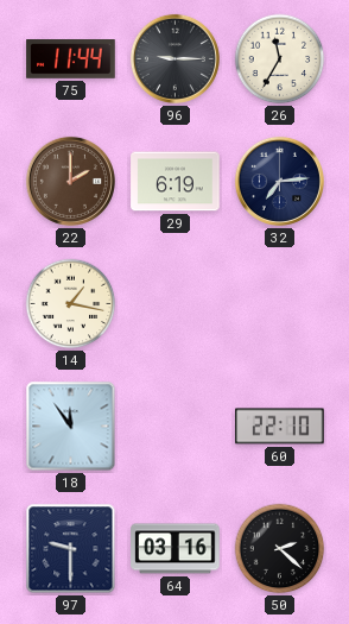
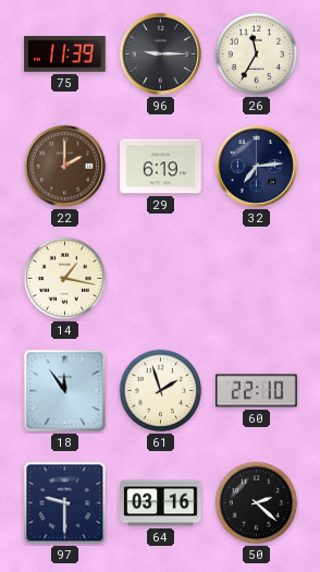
75: 11:44 -> 11:39
61: none -> 1:57
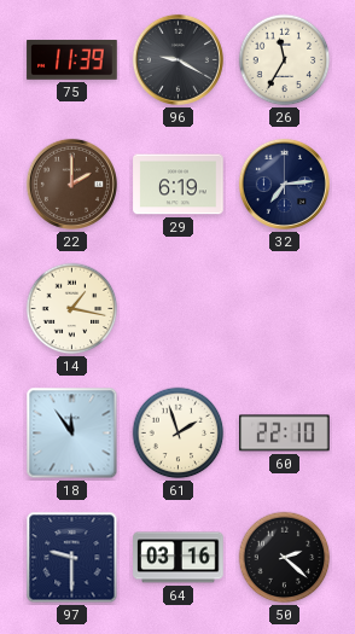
96: 9:15 -> 9:20
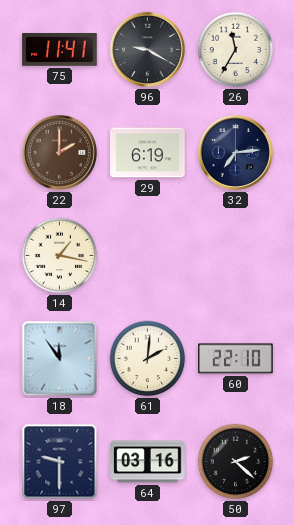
75: 11:39 -> 11:41
61: 1:57 -> 2:01
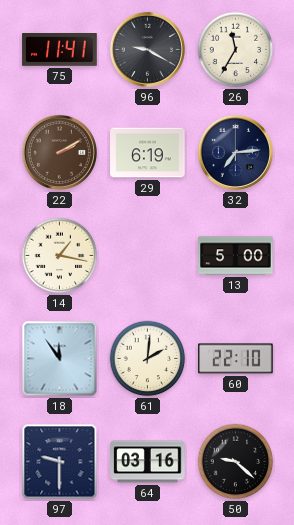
22: 2:00 -> 2:10
13: none -> 5:00
50: 2:22 -> 9:22
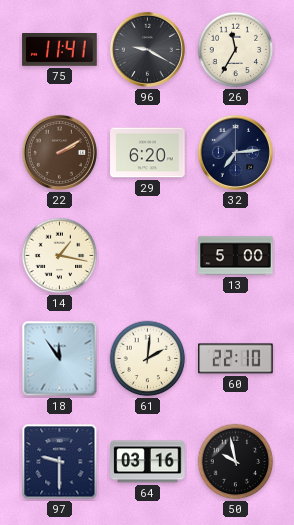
29: 6:19 -> 6:20
50: 9:22 -> 9:58
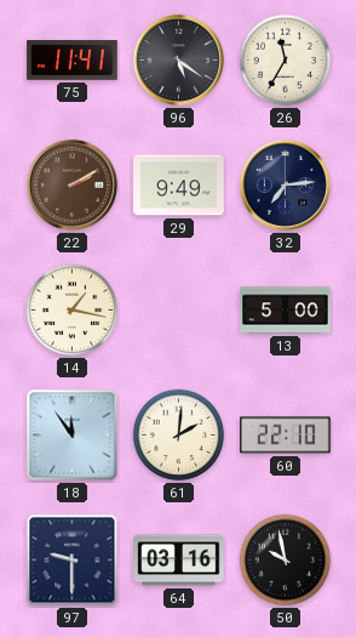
96: 9:20 -> 5:21
29: 6:20 -> 9:49
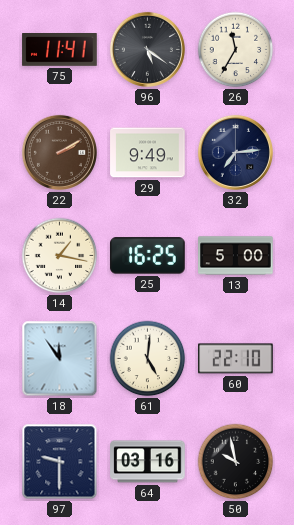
25: none -> 16:25
61: 2:01 -> 5:01
